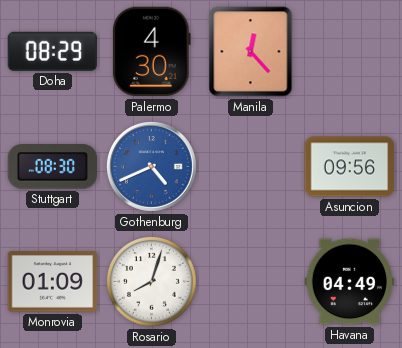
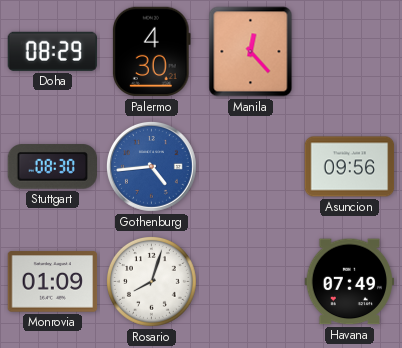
Gothenburg: 4:41 -> 4:44
Havana: 04:49 -> 07:49
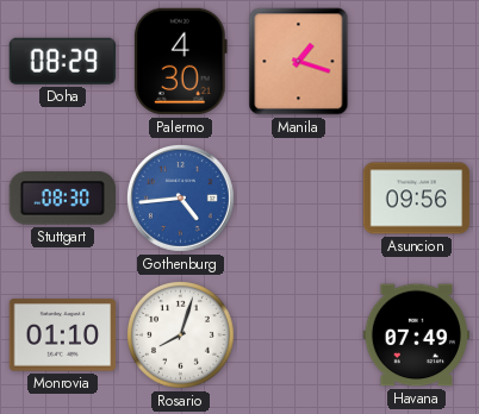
Manila: 12:23 -> 1:18
Monrovia: 01:09 -> 01:10
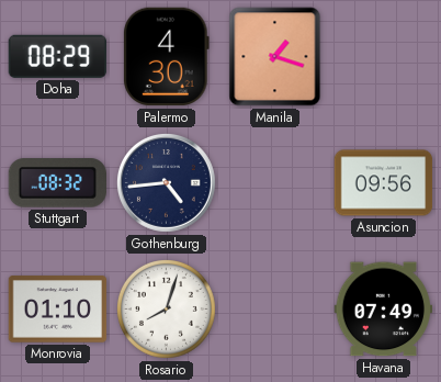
Stuttgart: 08:30 -> 08:32
Gothenburg dial: blue -> navy
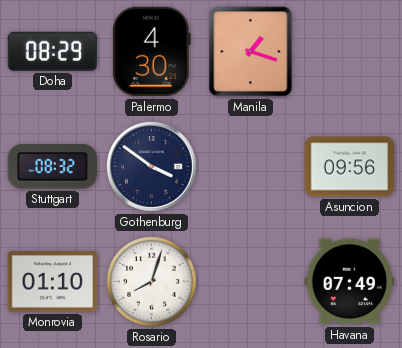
Gothenburg: 4:44 -> 3:51
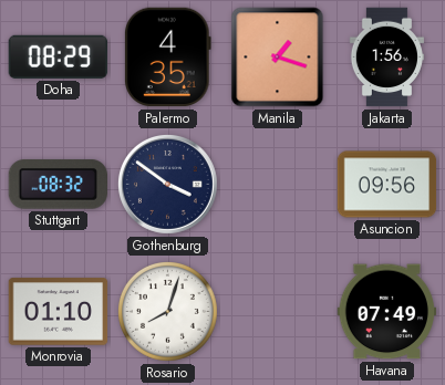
Palermo: 4:30 -> 4:35
Jakarta: none -> 1:56
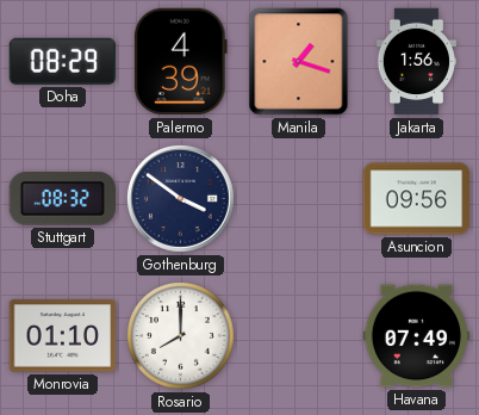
Palermo: 4:35 -> 4:39
Rosario: 8:03 -> 8:00
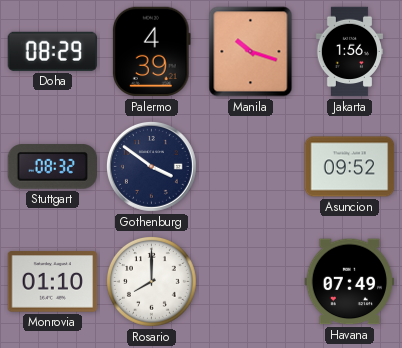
Manila: 1:18 -> 10:18
Asuncion: 09:56 -> 09:52
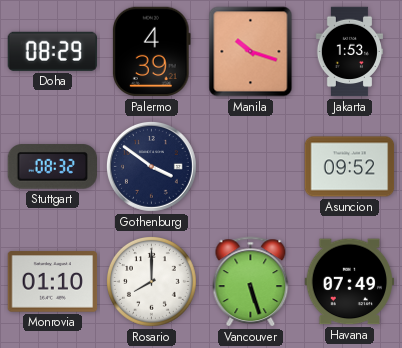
Jakarta: 1:56 -> 1:53
Vancouver: none -> 5:27
